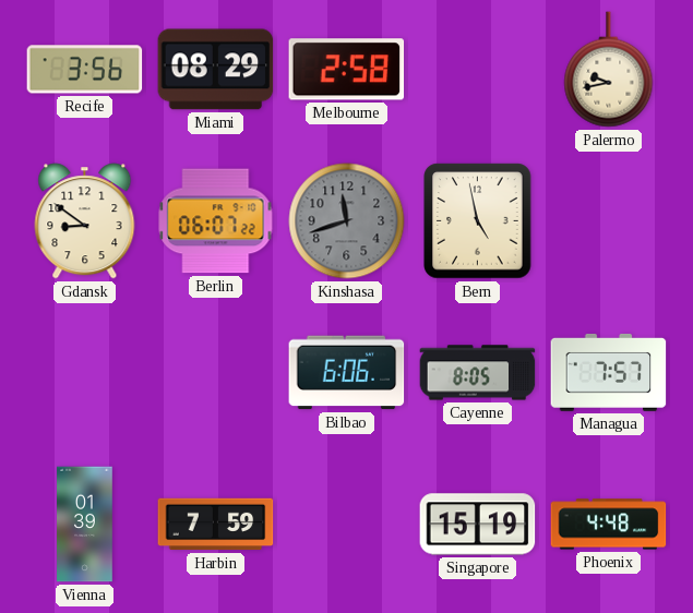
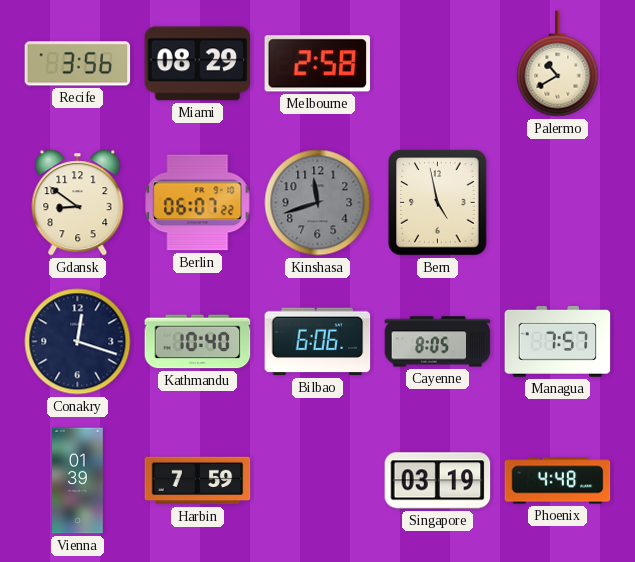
Palermo: 9:43 -> 10:40
Conakry: none -> 12:18
Kathmandu: none -> 10:40
Singapore: 15:19 -> 03:19
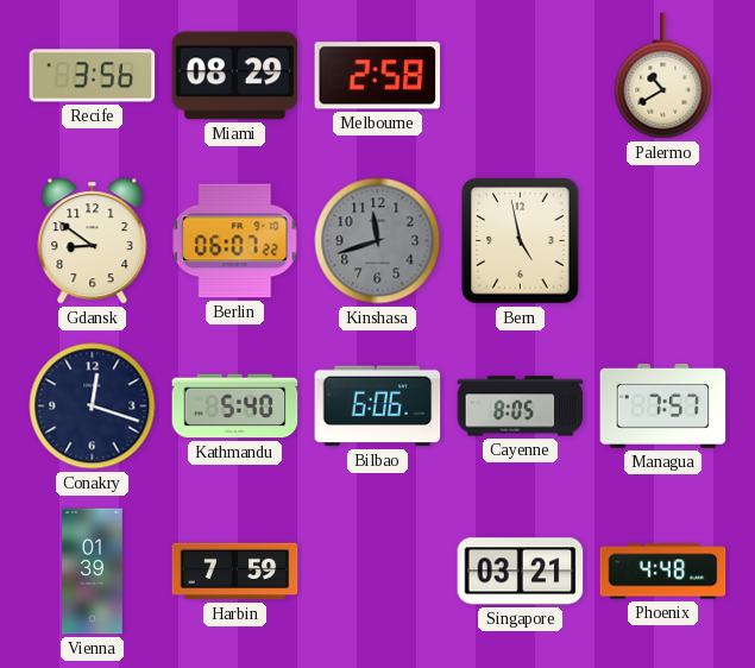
Kathmandu: 10:40 -> 5:40
Singapore: 03:19 -> 03:21
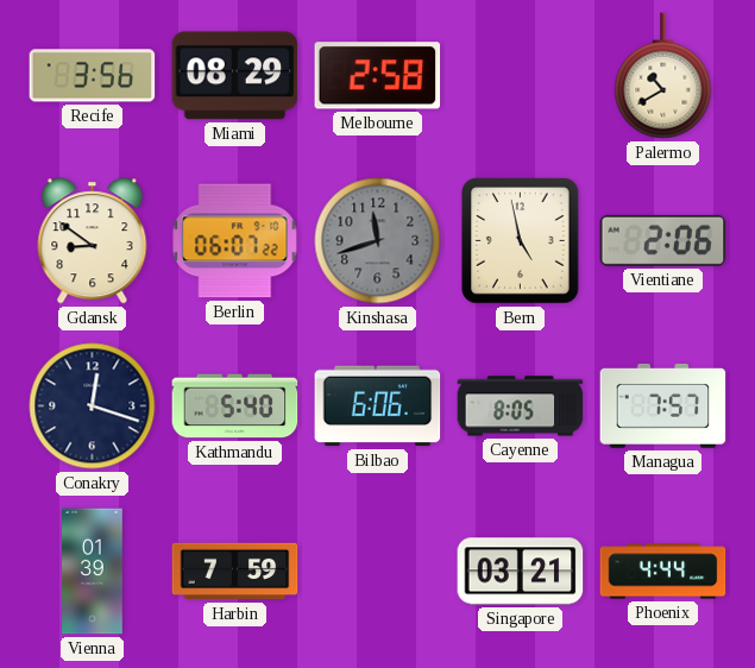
Vientiane: none -> 2:06
Phoenix: 4:48 -> 4:44
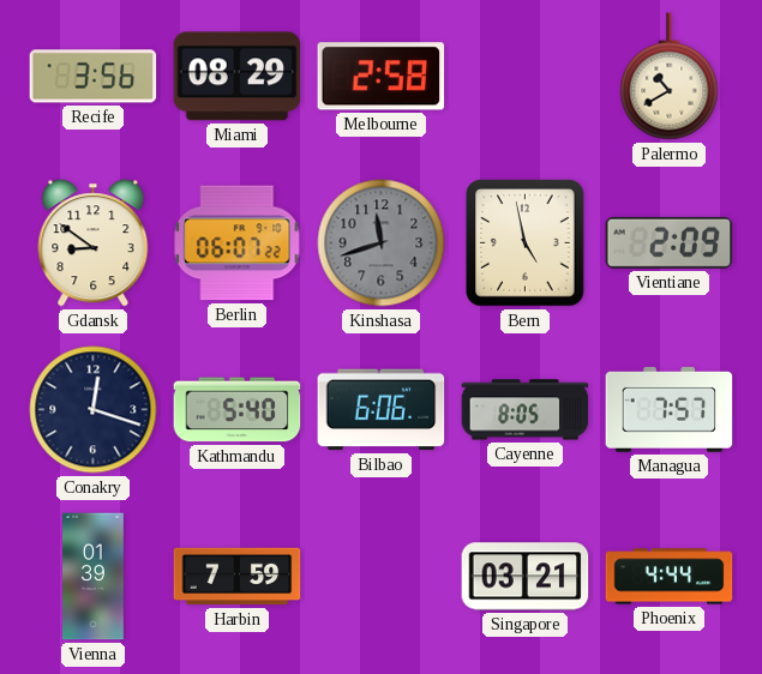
Vientiane: 2:06 -> 2:09
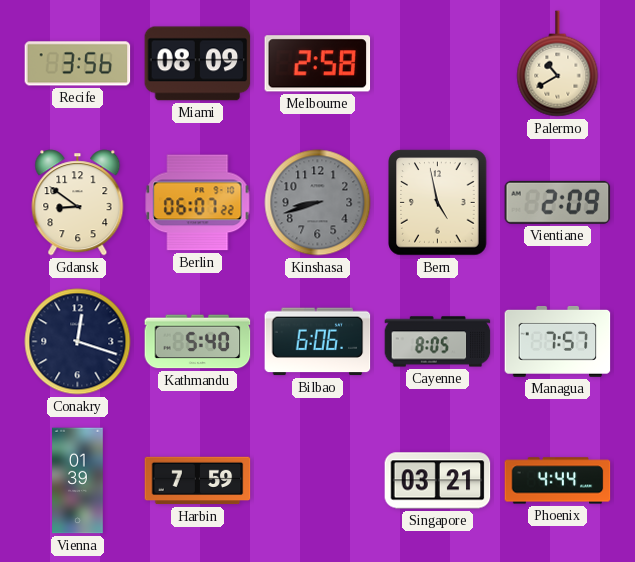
Miami: 08:29 -> 08:09
Kinshasa: 11:42 -> 8:42
